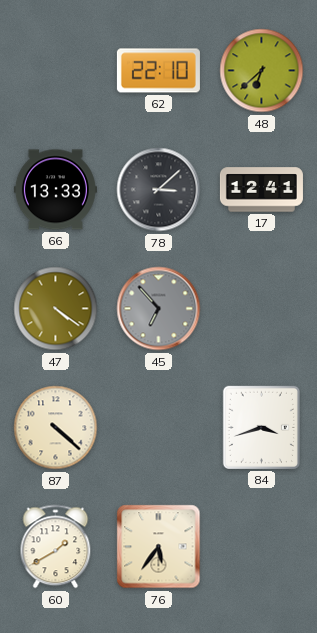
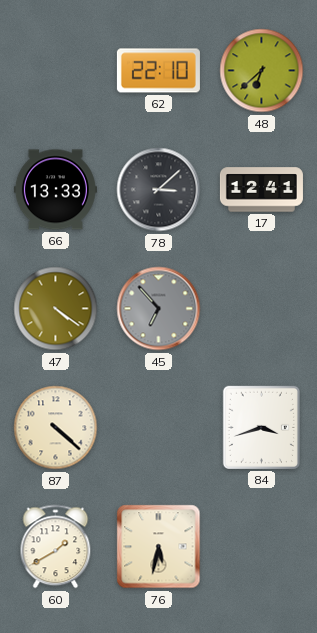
76: 5:36 -> 5:32
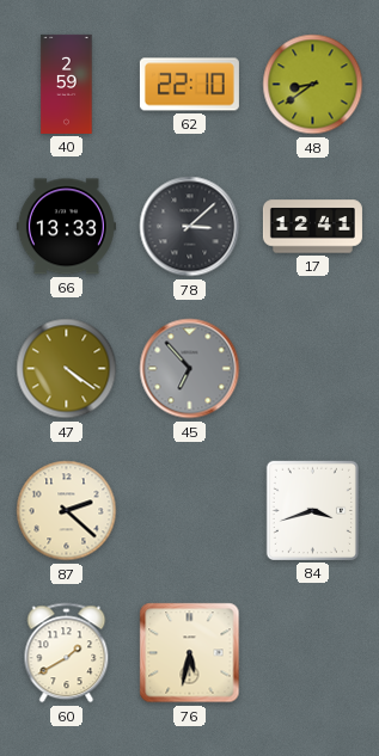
40: none -> 2:59
48: 6:38 -> 8:39
87: 4:22 -> 2:22
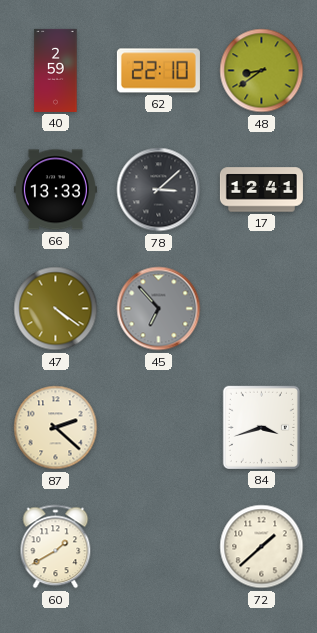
76: 5:32 -> none
72: none -> 1:38
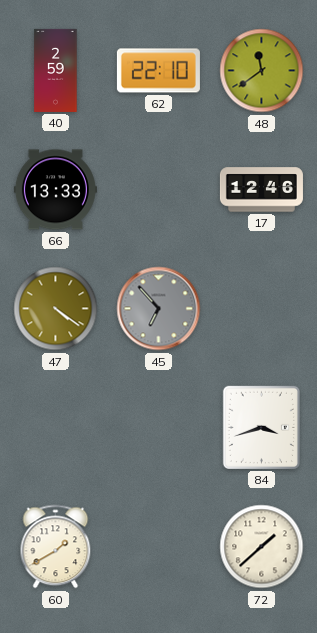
48: 8:39 -> 11:39
78: 3:08 -> none
17: 12:41 -> 12:46
87: 2:22 -> none
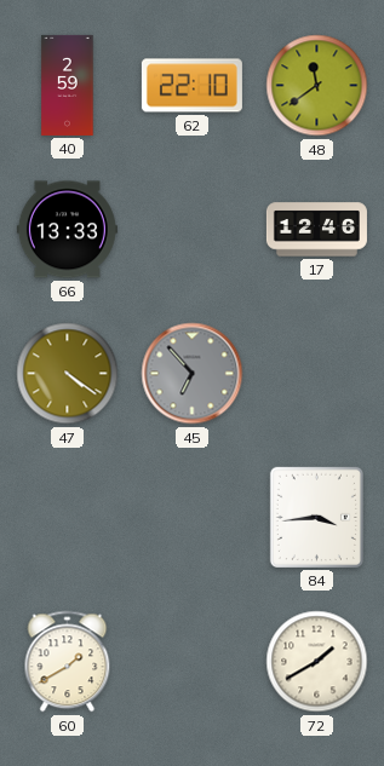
84: 3:42 -> 3:44
72: 1:38 -> 1:40
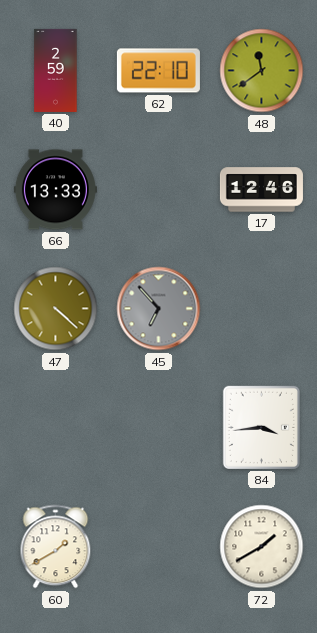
47: 4:21 -> 4:22
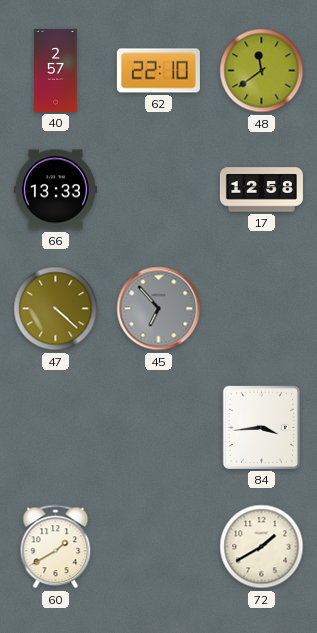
40: 2:59 -> 2:57
17: 12:46 -> 12:58
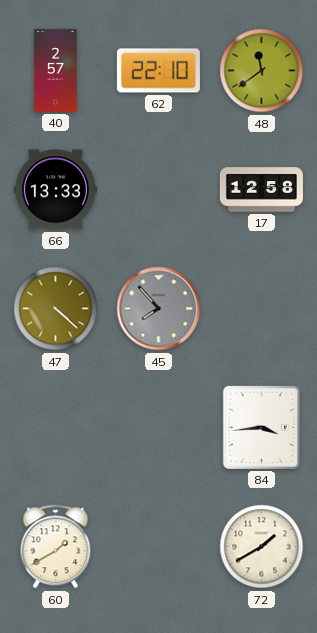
45: 6:53 -> 7:53
